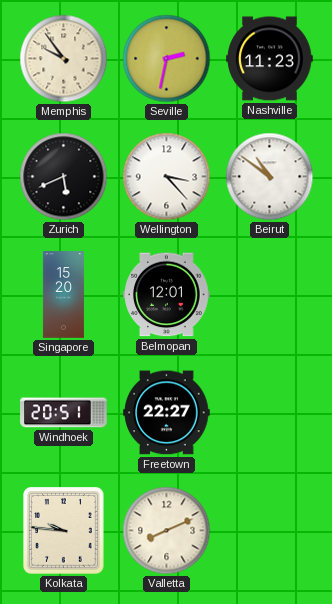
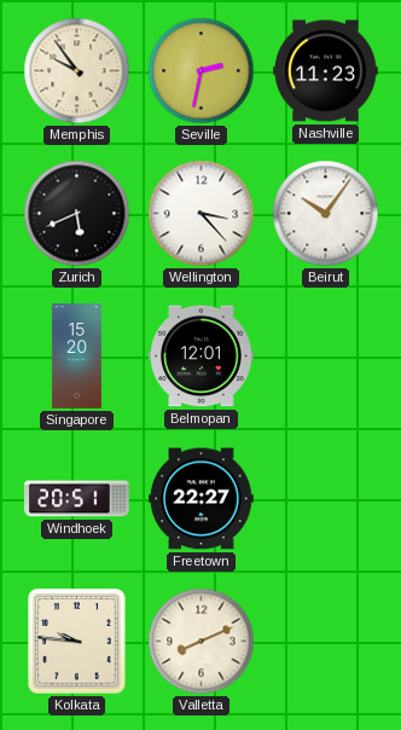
Beirut: 10:51 -> 10:06
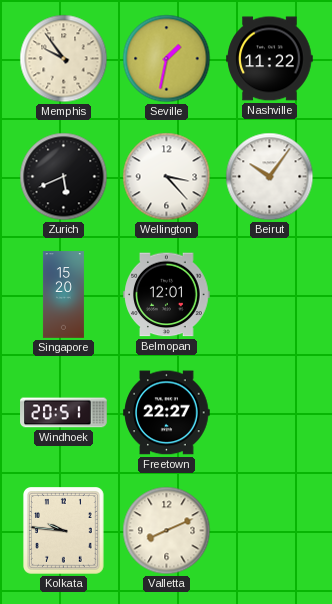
Seville: 2:32 -> 1:32
Nashville: 11:23 -> 11:22
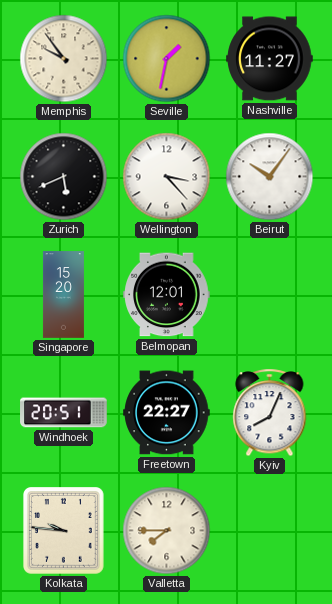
Nashville: 11:22 -> 11:27
Kyiv: none -> 8:04
Valletta: 8:11 -> 7:45
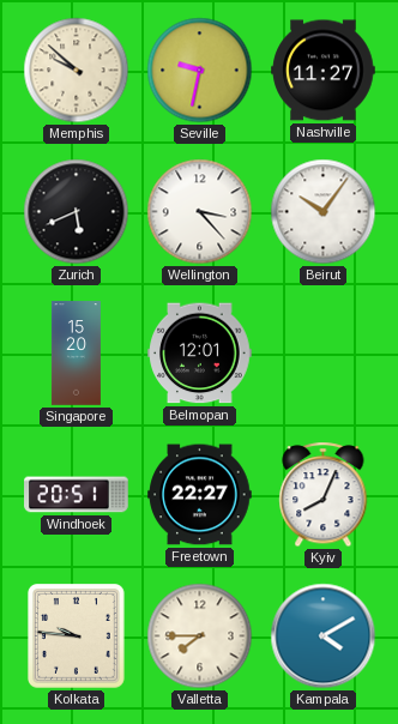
Memphis: 9:54 -> 9:52
Seville: 1:32 -> 9:32
Kampala: none -> 4:10
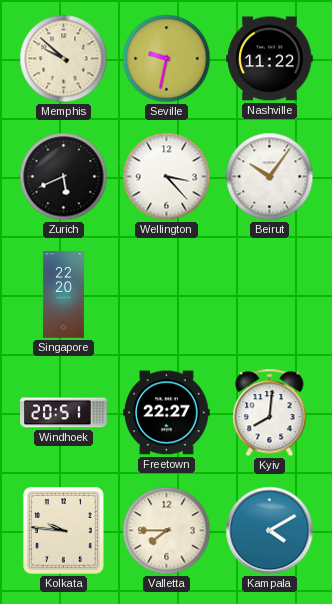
Nashville: 11:27 -> 11:22
Singapore: 15:20 -> 22:20
Belmopan: 12:01 -> none
Kyiv: 8:04 -> 8:01
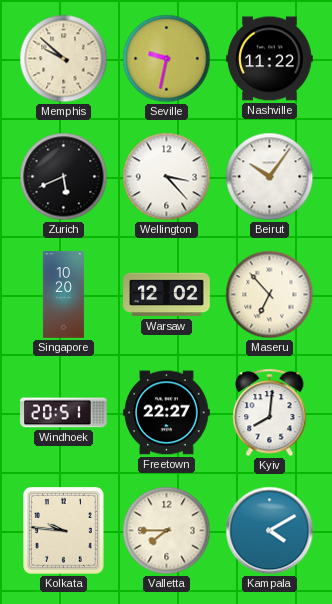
Singapore: 22:20 -> 10:20
Warsaw: none -> 12:02
Maseru: none -> 6:53
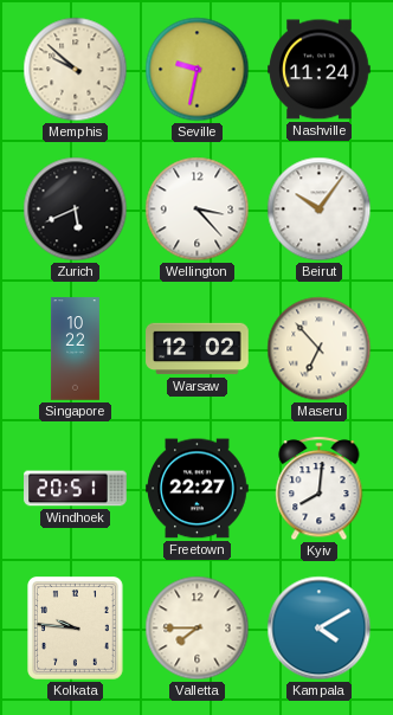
Nashville: 11:22 -> 11:24
Singapore: 10:20 -> 10:22
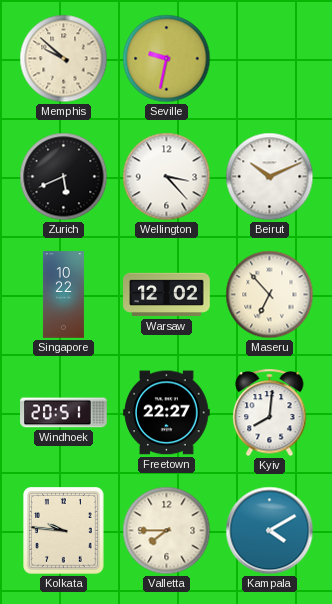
Nashville: 11:24 -> none
Beirut: 10:06 -> 10:11
